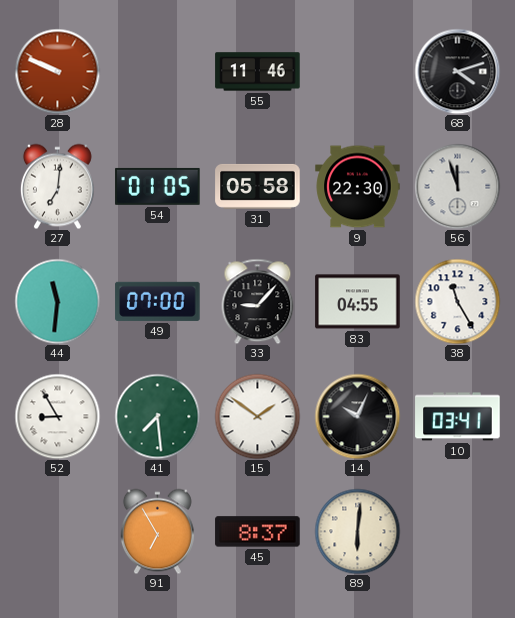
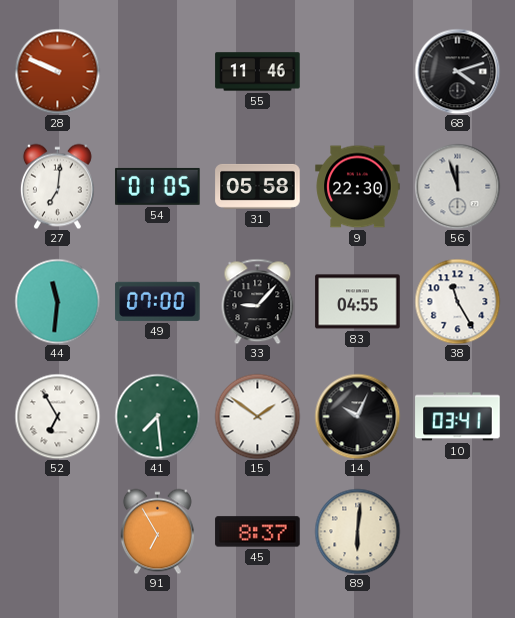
52: 8:55 -> 6:55
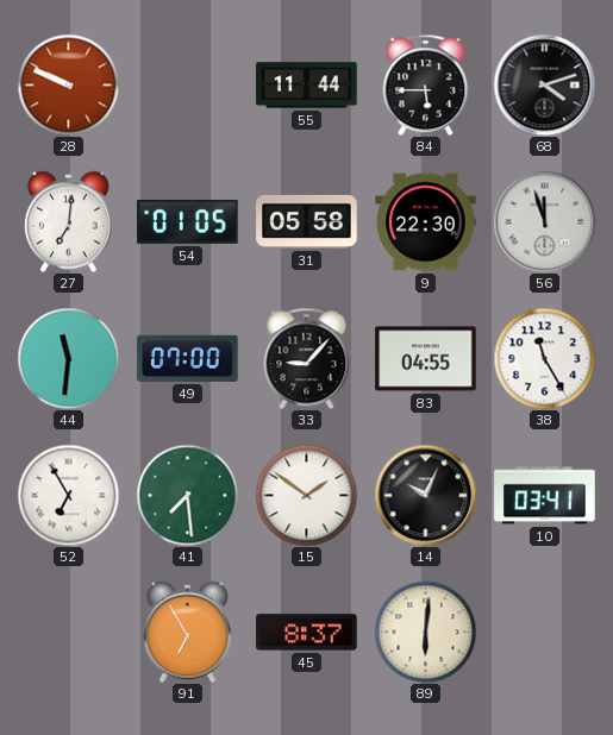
55: 11:46 -> 11:44
84: none -> 5:45
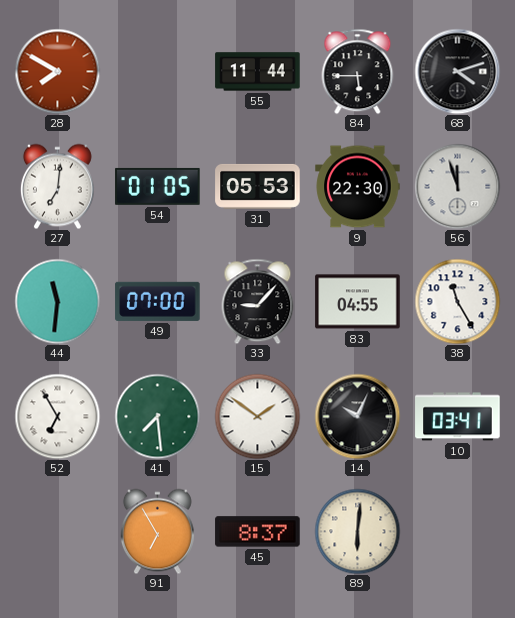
28: 9:49 -> 7:50
31: 05:58 -> 05:53
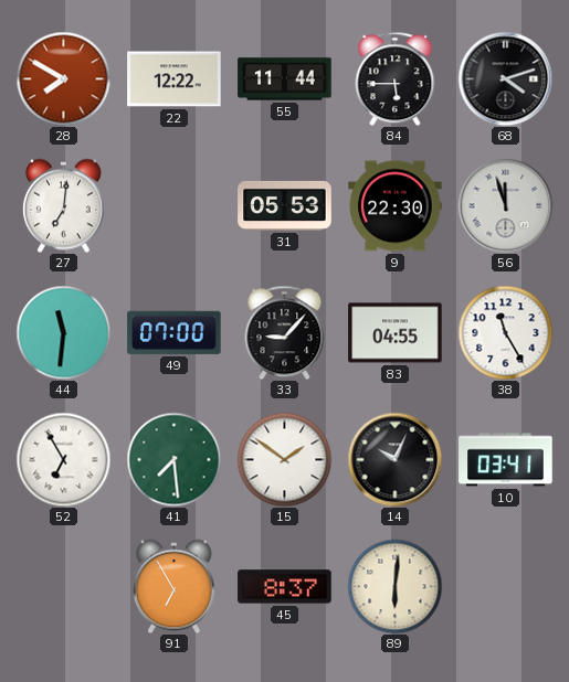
22: none -> 12:22
54: 01:05 -> none
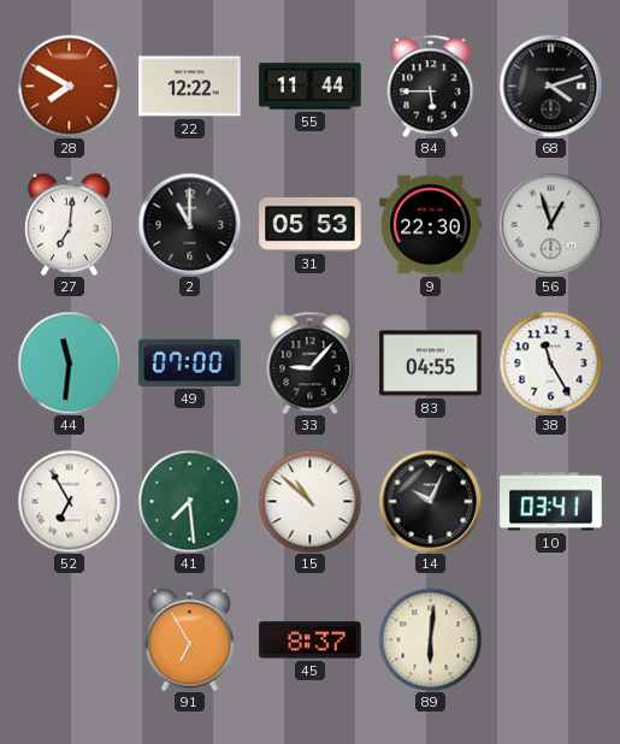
2: none -> 11:00
56: 11:57 -> 12:57
15: 1:51 -> 10:52
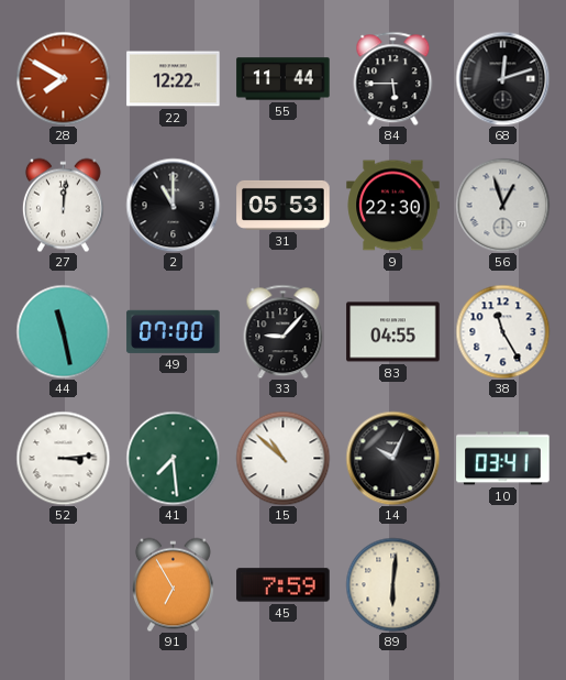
68: 4:12 -> 12:12
27: 7:01 -> 12:01
44: 11:31 -> 11:28
52: 6:55 -> 3:14
45: 8:37 -> 7:59
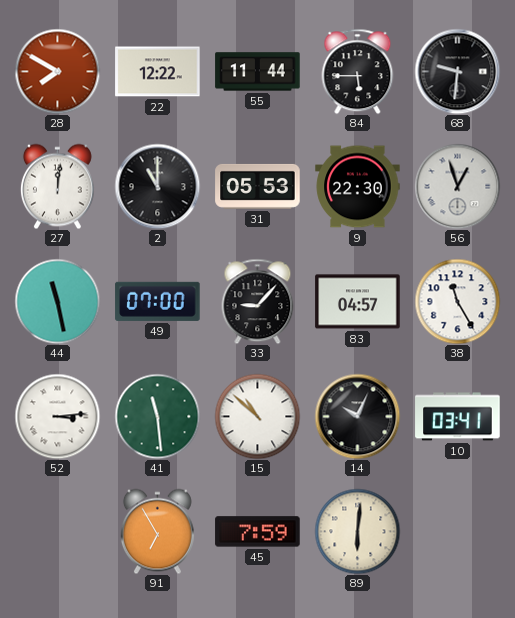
68: 12:12 -> 9:31
83: 04:55 -> 04:57
41: 7:29 -> 11:29
